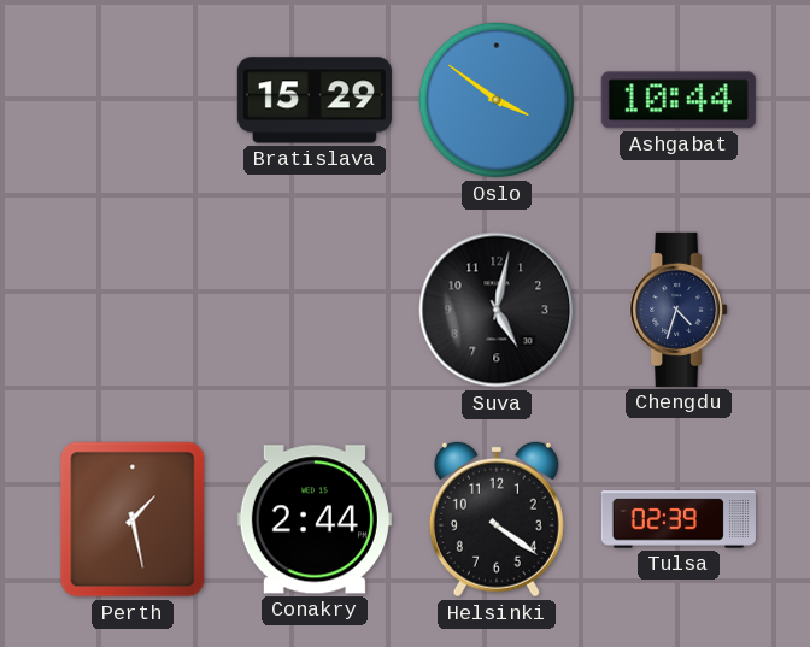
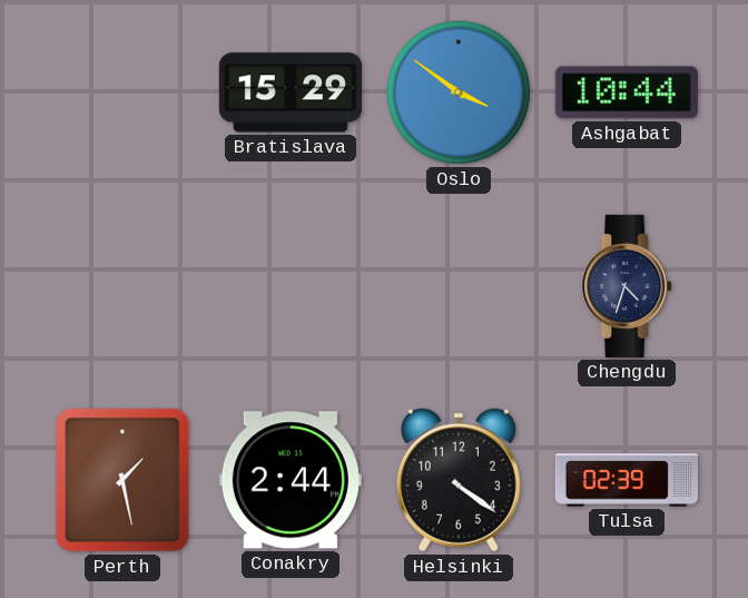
Suva: 5:02 -> none
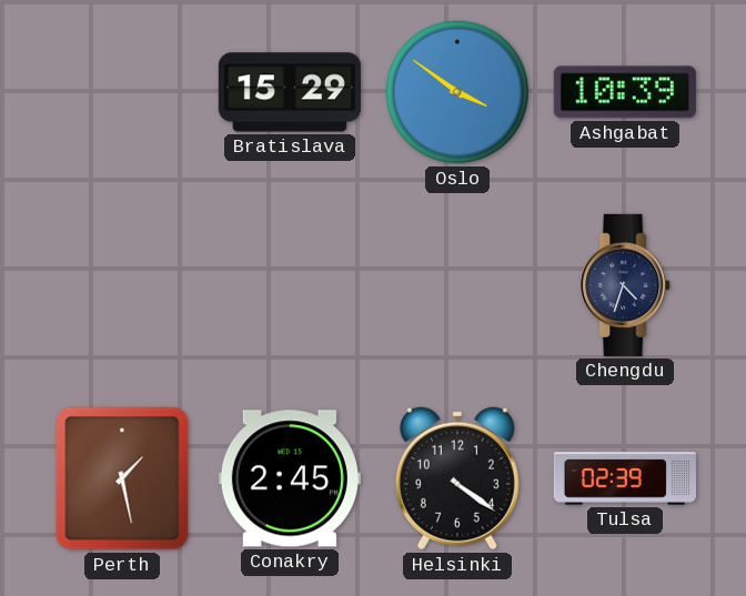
Ashgabat: 10:44 -> 10:39
Conakry: 2:44 -> 2:45
